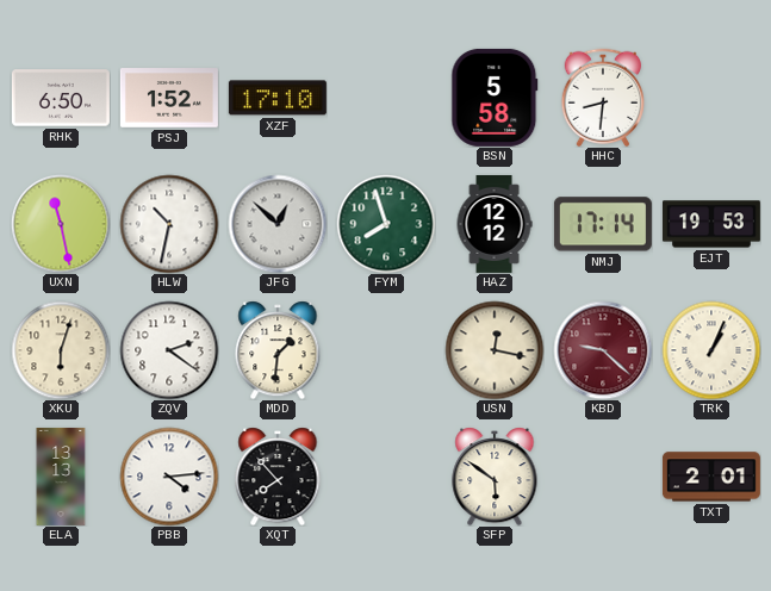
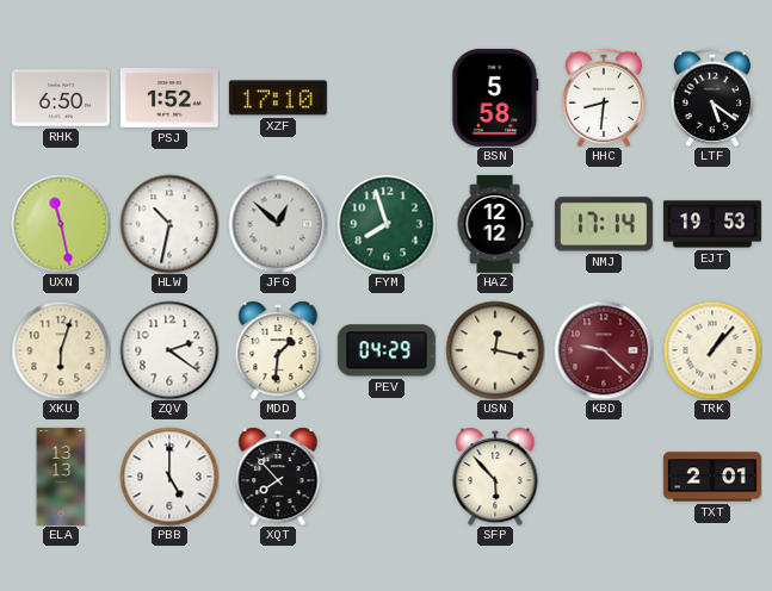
LTF: none -> 5:21
PEV: none -> 04:29
TRK: 1:04 -> 1:07
PBB: 4:14 -> 5:00
SFP: 5:51 -> 5:53
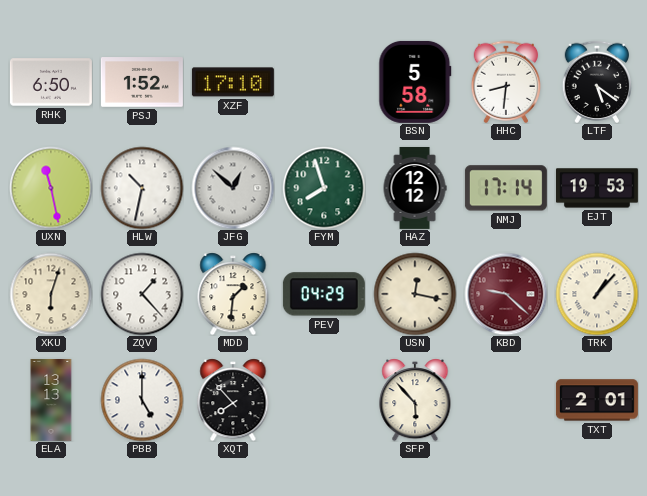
ZQV: 2:21 -> 1:23
